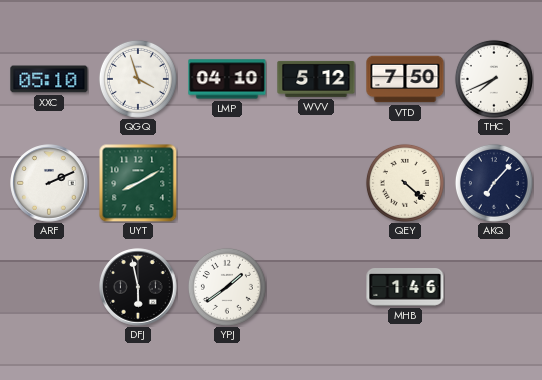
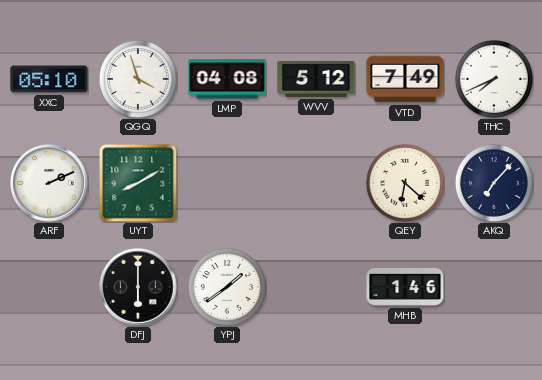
LMP: 04:10 -> 04:08
VTD: 7:50 -> 7:49
QEY: 4:22 -> 6:22
DFJ: 5:58 -> 6:00
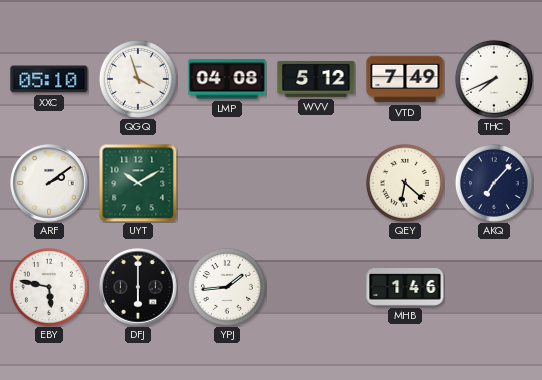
ARF: 2:11 -> 2:09
UYT: 8:10 -> 10:10
EBY: none -> 5:47
YPJ: 1:39 -> 1:44
